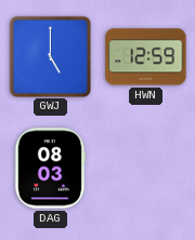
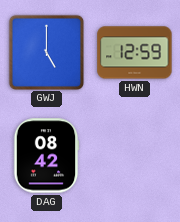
DAG: 08:03 -> 08:42
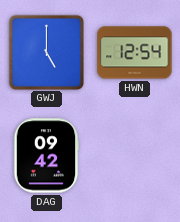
HWN: 12:59 -> 12:54
DAG: 08:42 -> 09:42
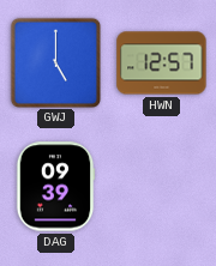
HWN: 12:54 -> 12:57
DAG: 09:42 -> 09:39
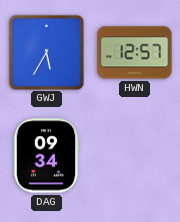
GWJ: 5:00 -> 5:35
DAG: 09:39 -> 09:34
